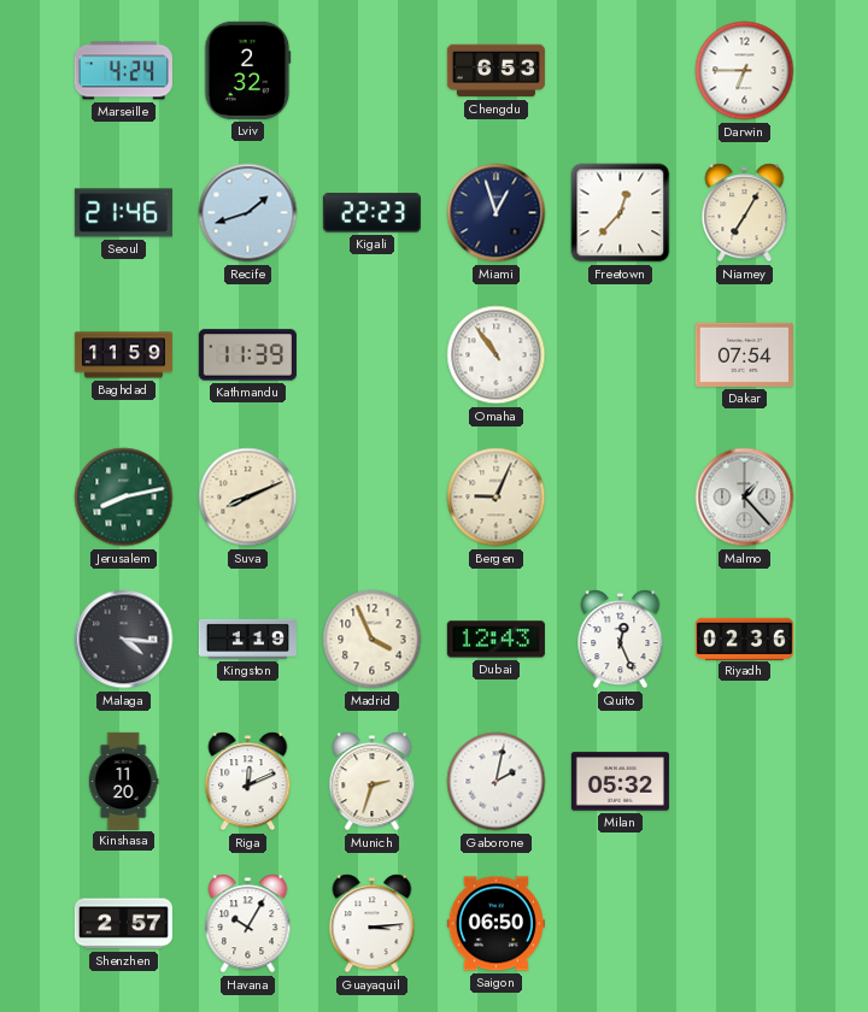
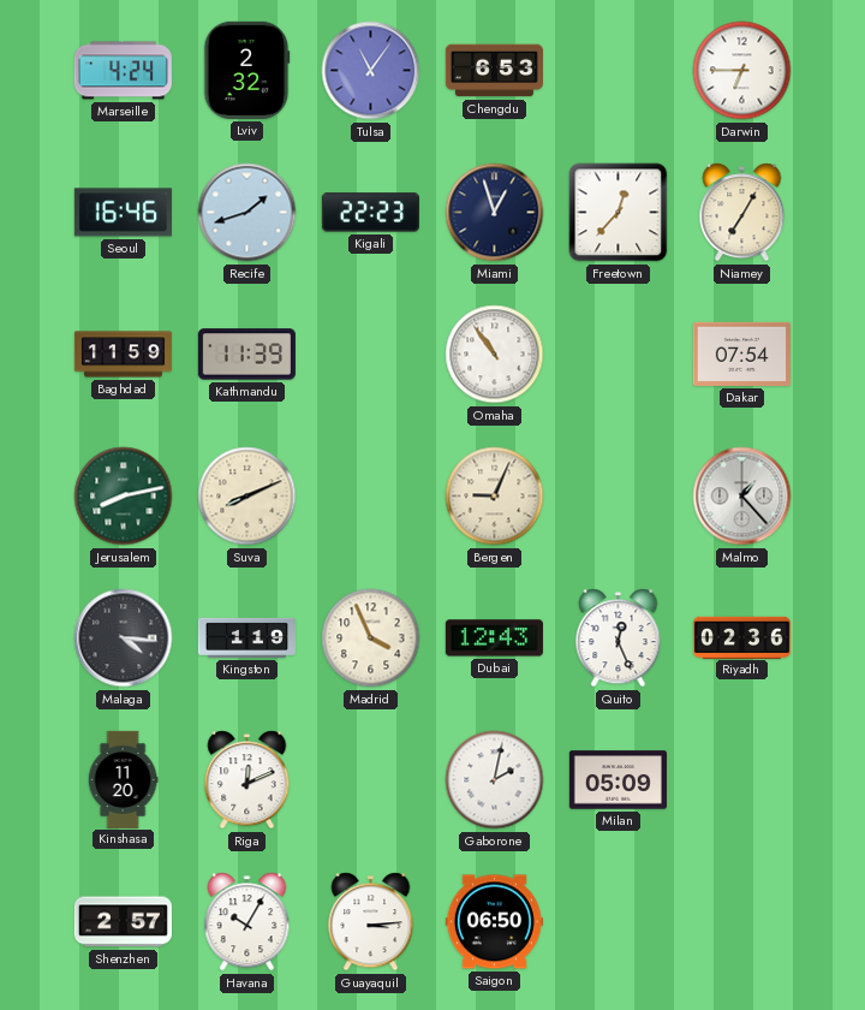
Tulsa: none -> 11:06
Seoul: 21:46 -> 16:46
Munich: 2:33 -> none
Milan: 05:32 -> 05:09
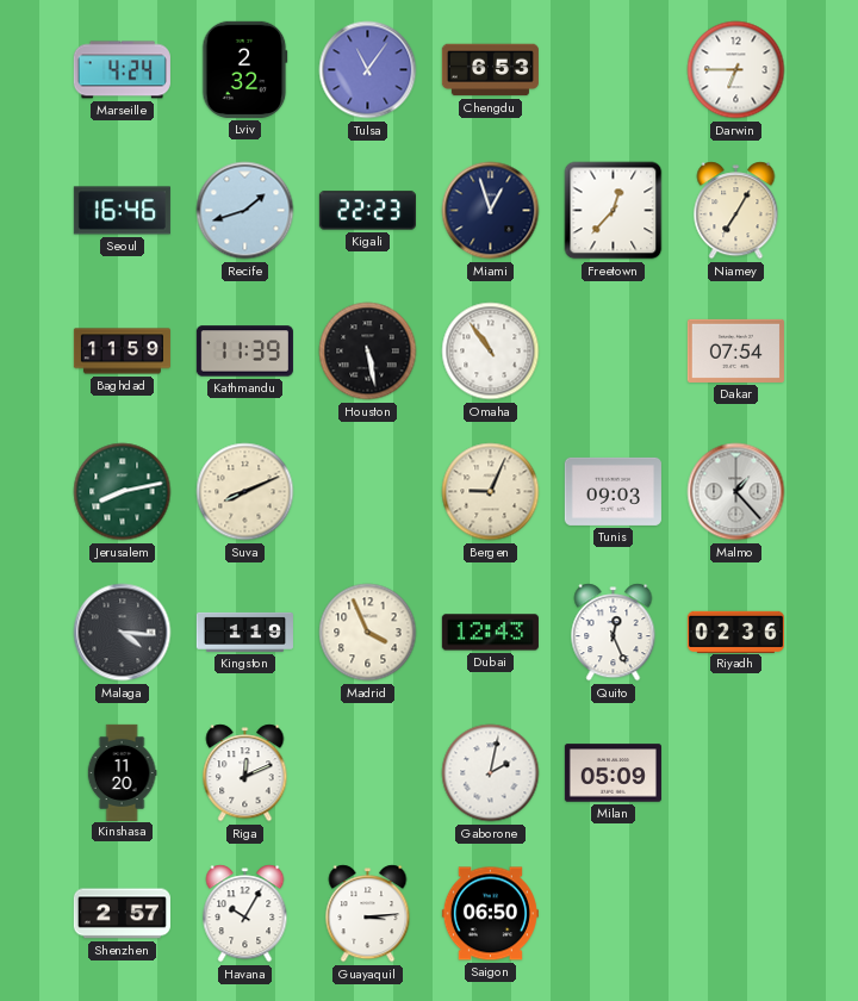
Houston: none -> 5:28
Tunis: none -> 09:03
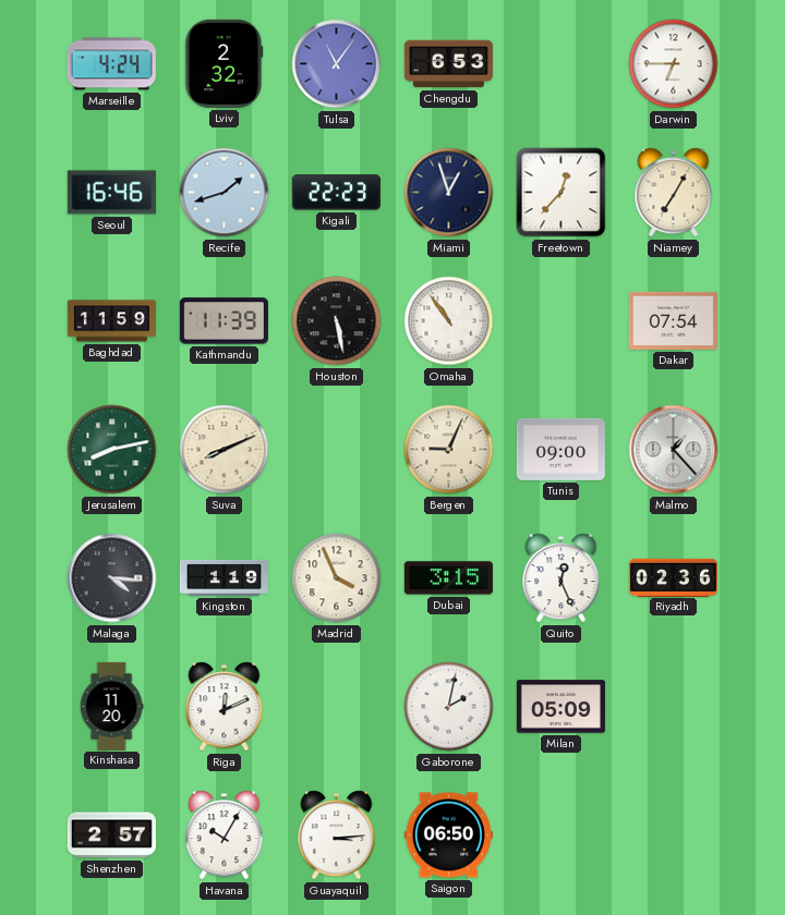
Tunis: 09:03 -> 09:00
Dubai: 12:43 -> 3:15
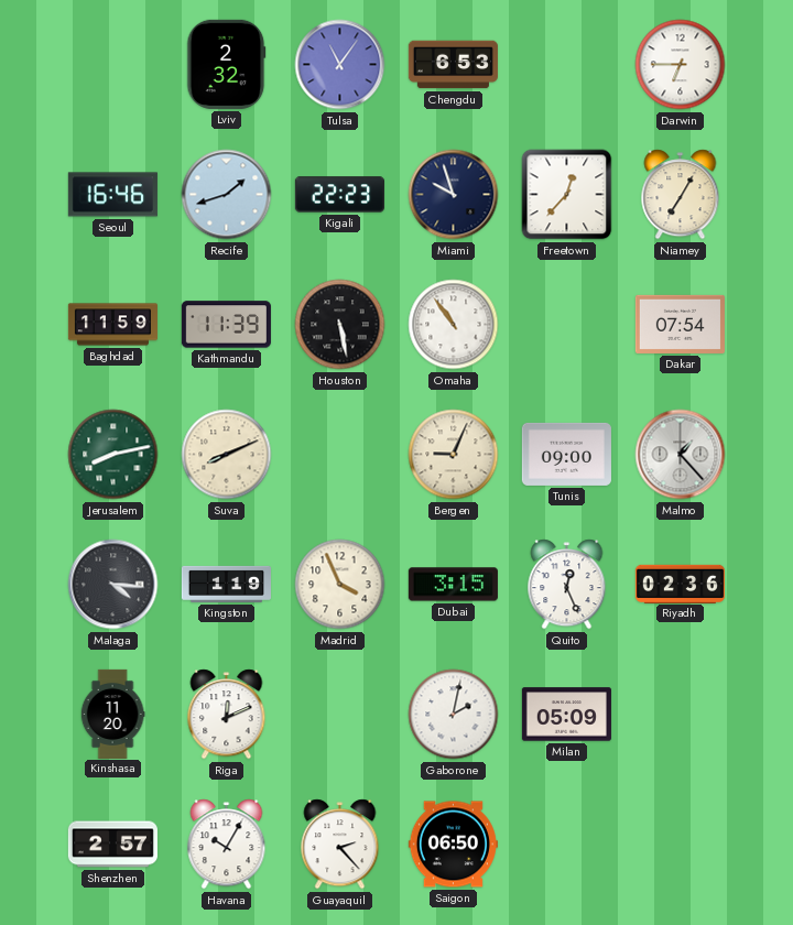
Marseille: 4:24 -> none
Miami: 12:57 -> 9:57
Guayaquil: 3:14 -> 2:23
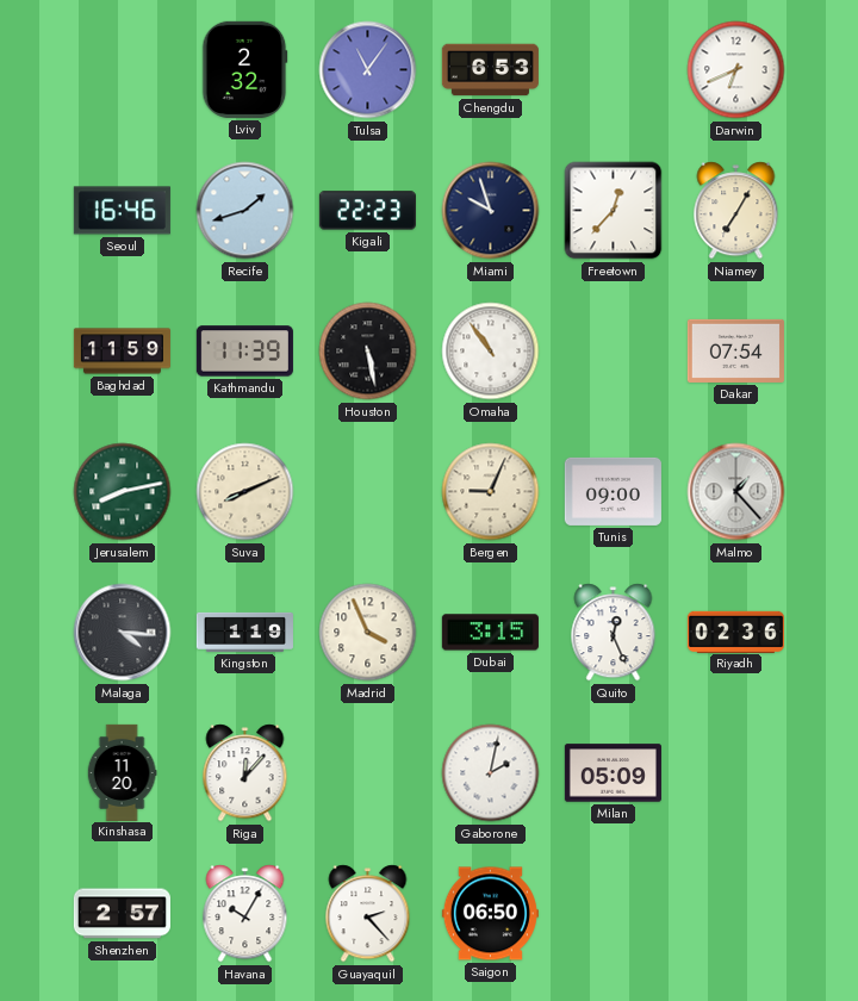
Darwin: 6:45 -> 6:41
Riga: 12:11 -> 12:07
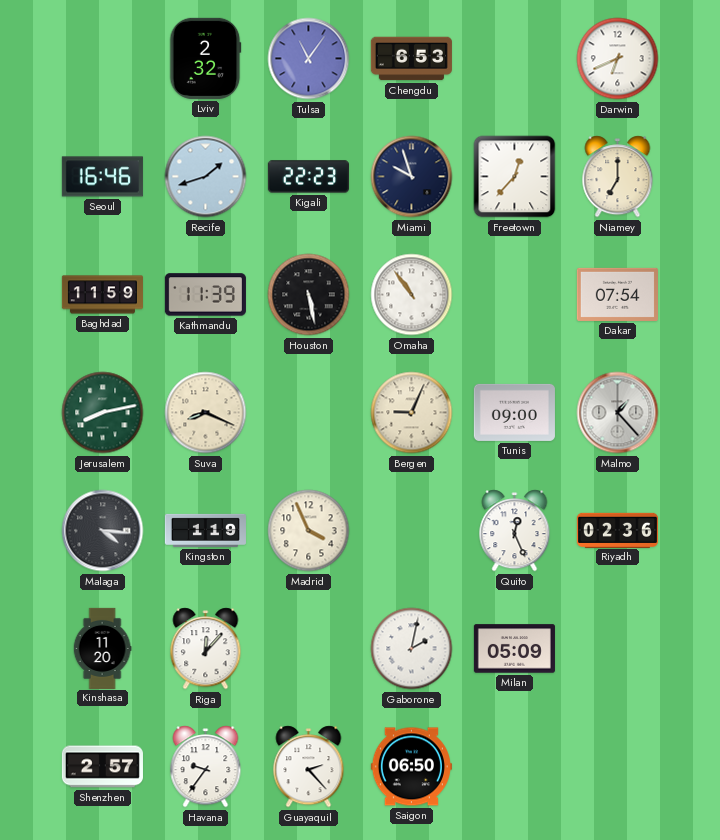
Niamey: 7:05 -> 7:00
Suva: 8:11 -> 8:19
Dubai: 3:15 -> none
Havana: 10:05 -> 9:36
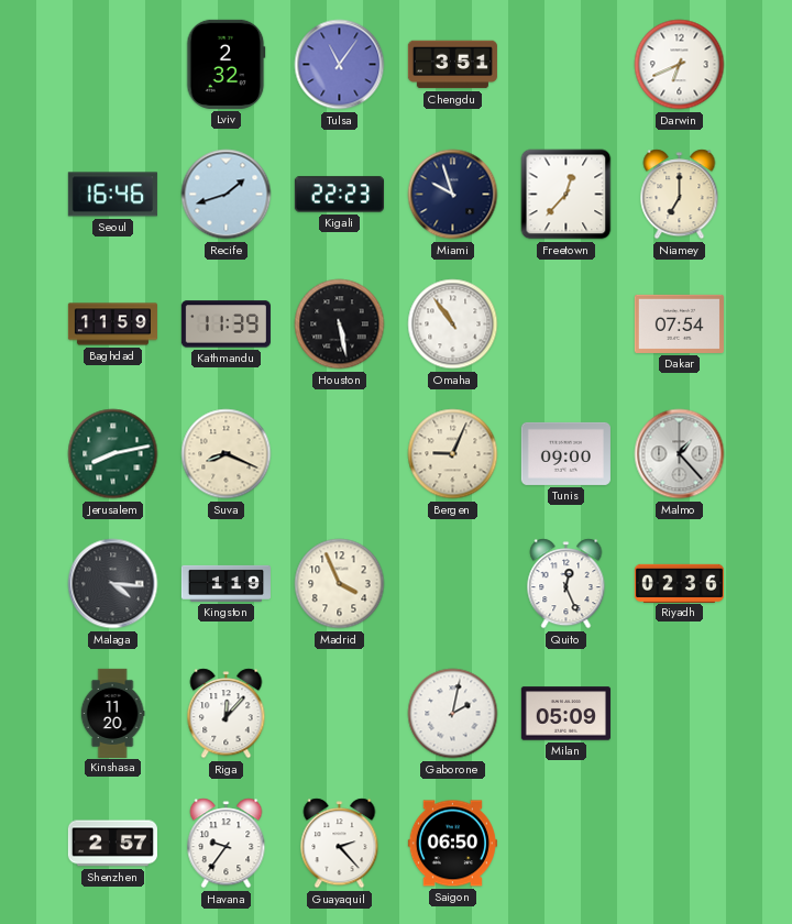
Chengdu: 6:53 -> 3:51
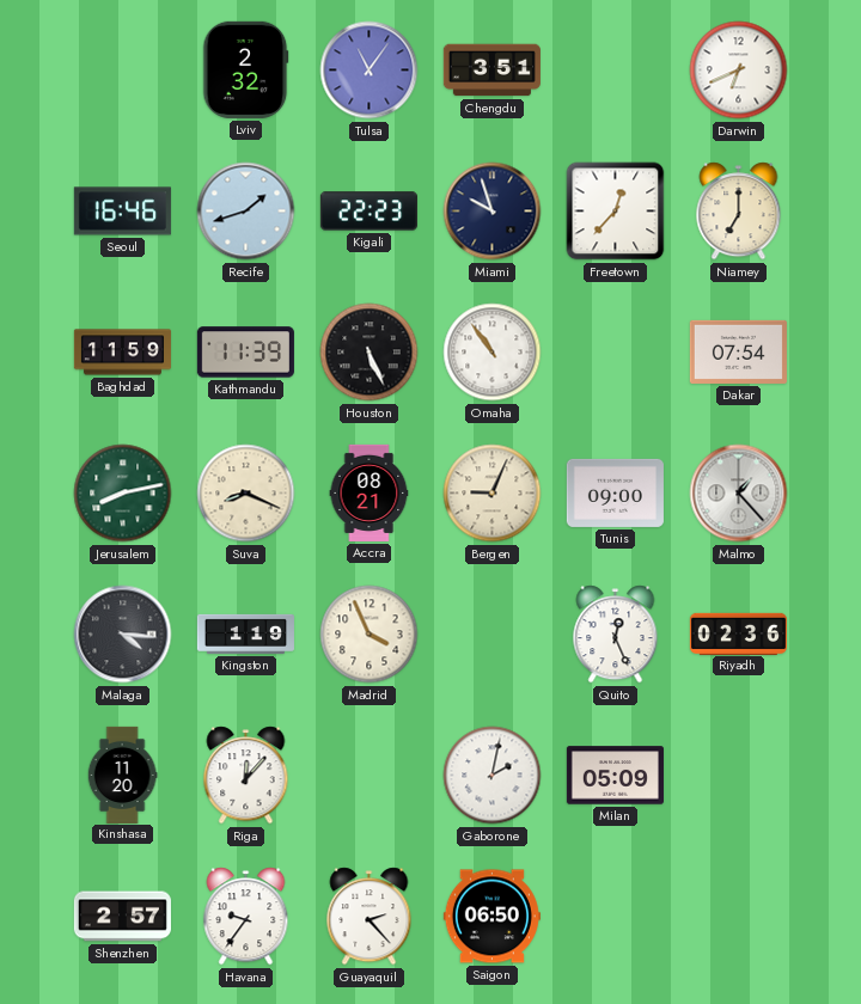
Houston: 5:28 -> 5:26
Accra: none -> 08:21
